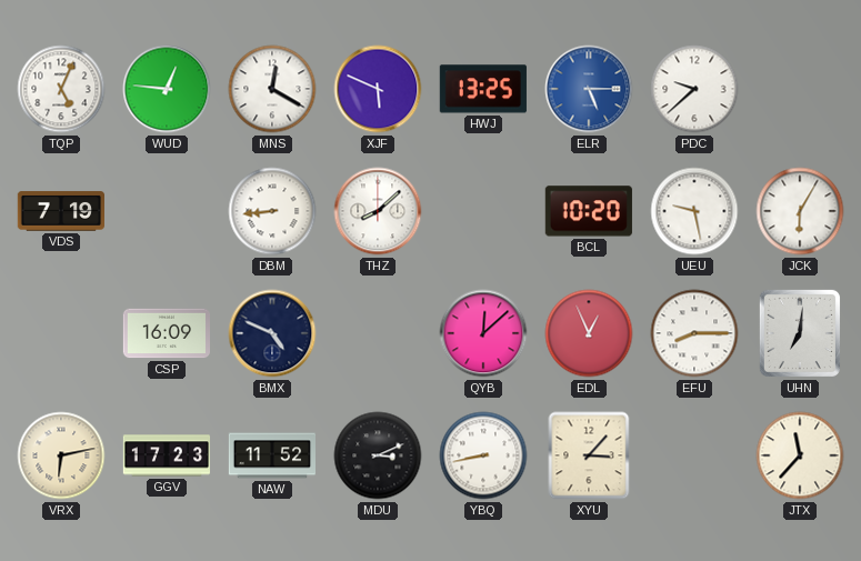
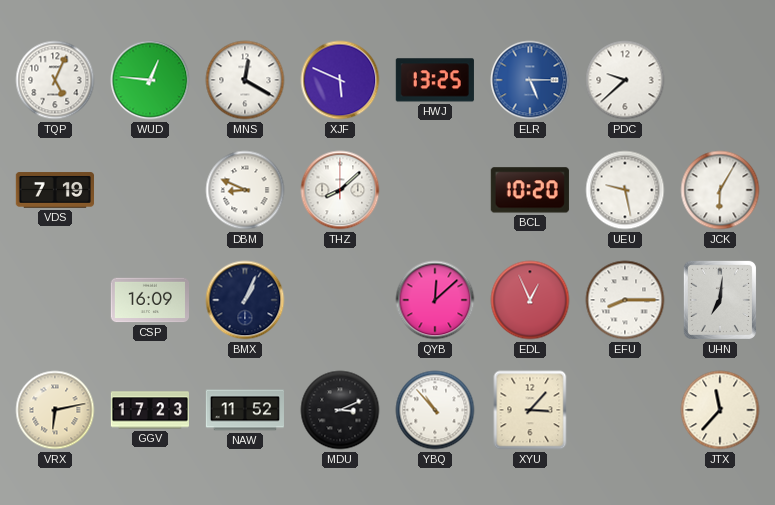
DBM: 8:44 -> 8:49
BMX: 4:49 -> 1:04
YBQ: 8:43 -> 10:53
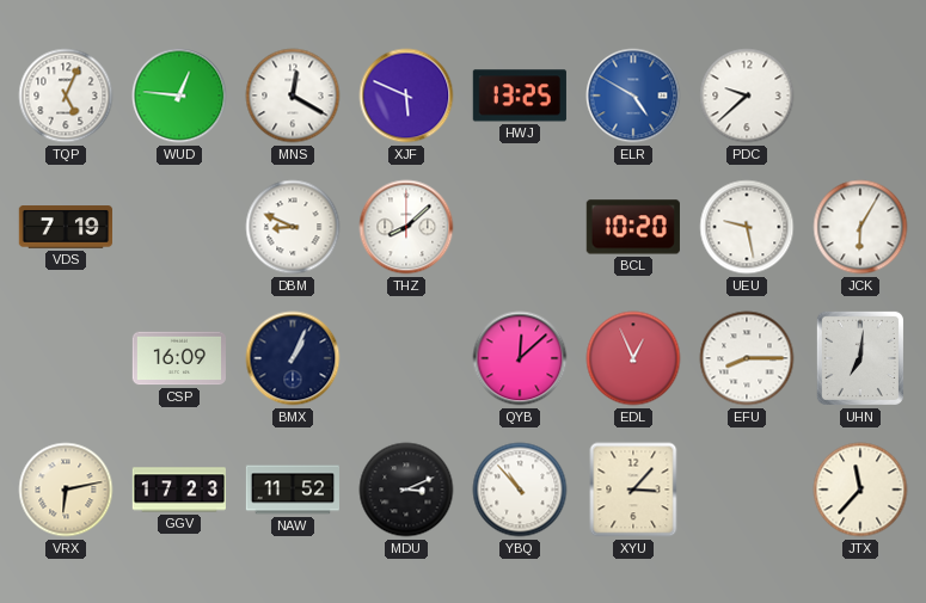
ELR: 5:15 -> 4:50
